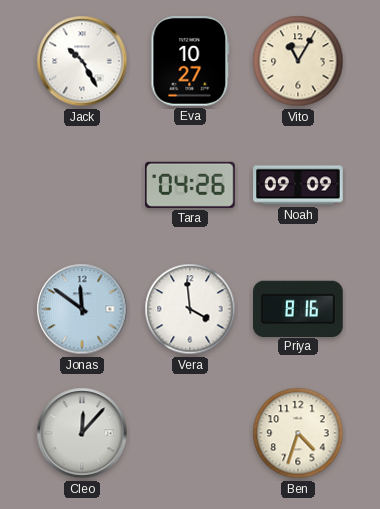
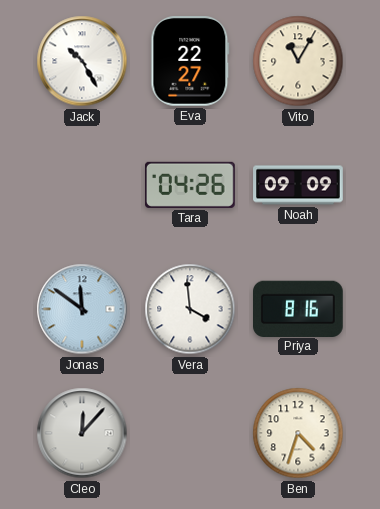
Eva: 10:27 -> 22:27
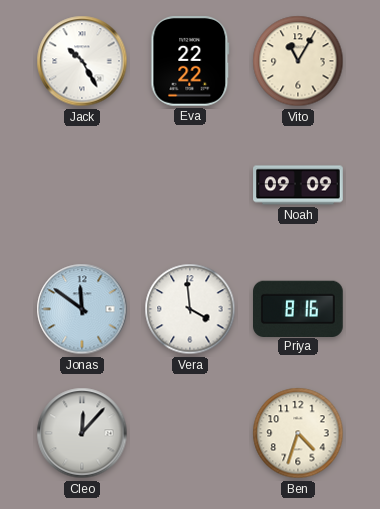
Eva: 22:27 -> 22:22
Tara: 04:26 -> none
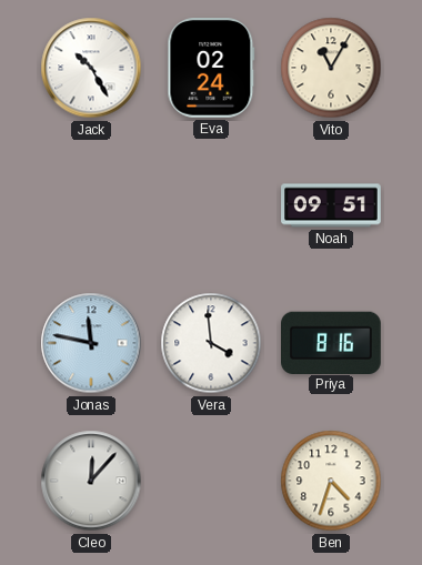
Eva: 22:22 -> 02:24
Noah: 09:09 -> 09:51
Jonas: 11:51 -> 11:47
